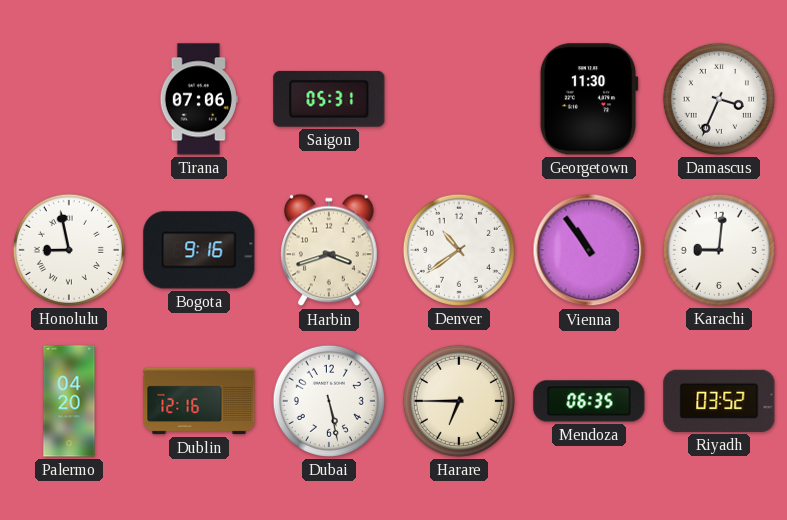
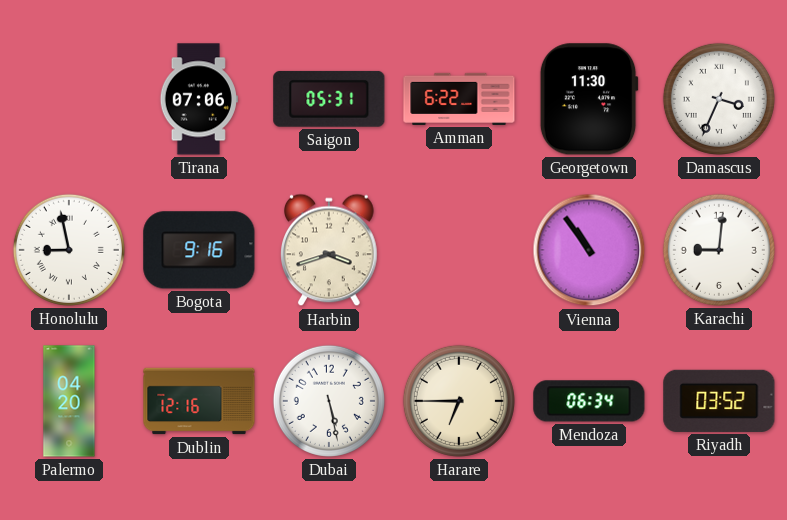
Amman: none -> 6:22
Denver: 10:39 -> none
Mendoza: 06:35 -> 06:34
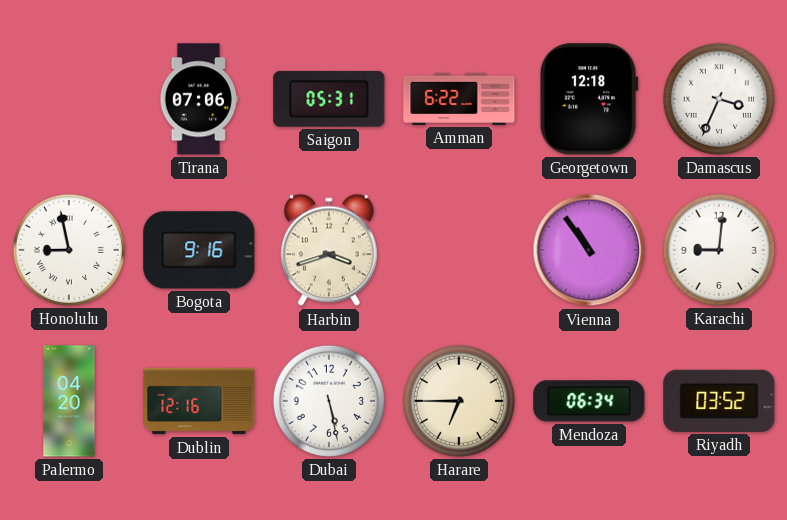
Georgetown: 11:30 -> 12:18
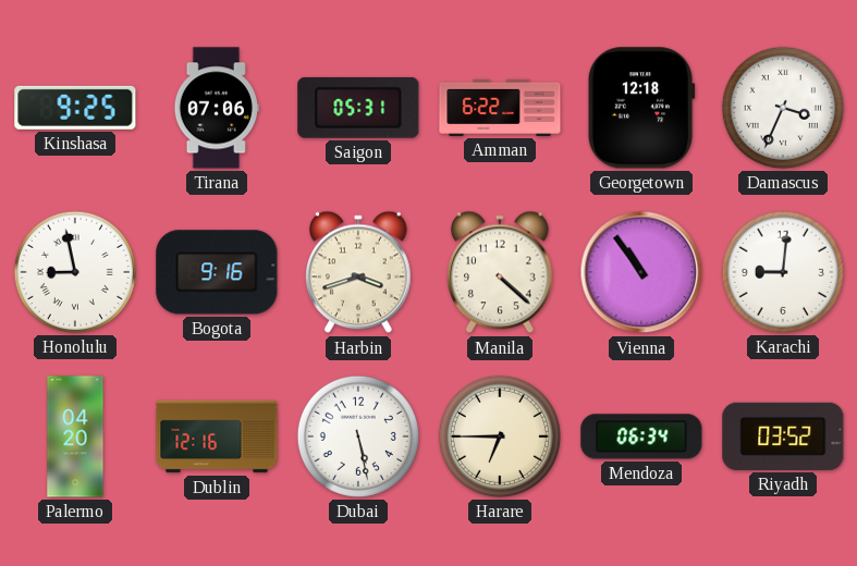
Kinshasa: none -> 9:25
Manila: none -> 4:22
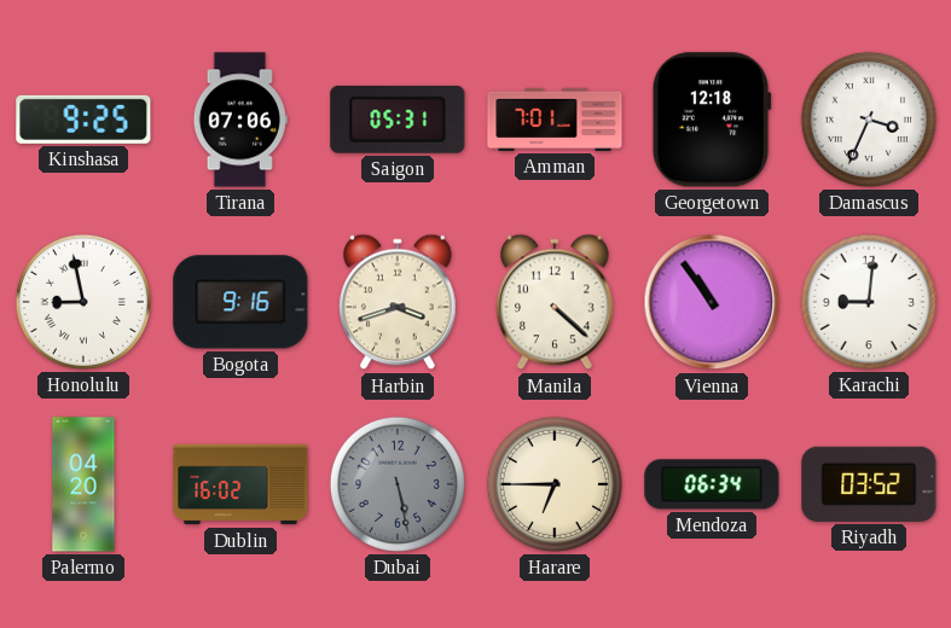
Amman: 6:22 -> 7:01
Dublin: 12:16 -> 16:02
Dubai dial: white -> grey
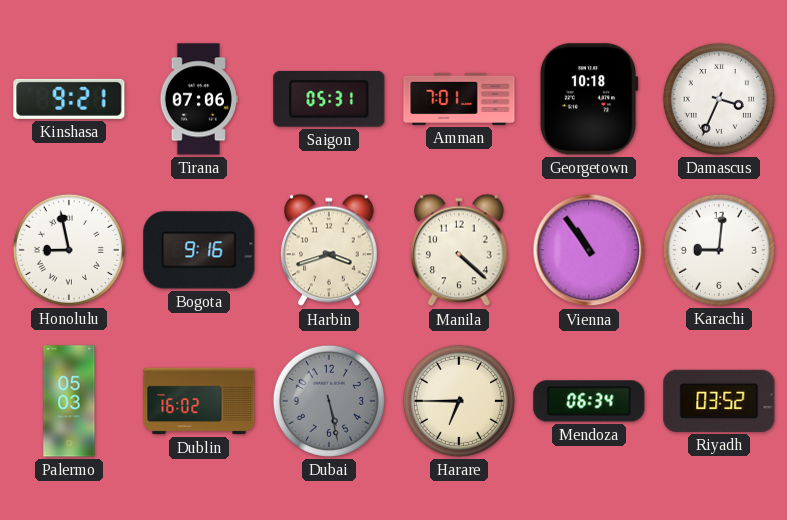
Kinshasa: 9:25 -> 9:21
Georgetown: 12:18 -> 10:18
Palermo: 04:20 -> 05:03
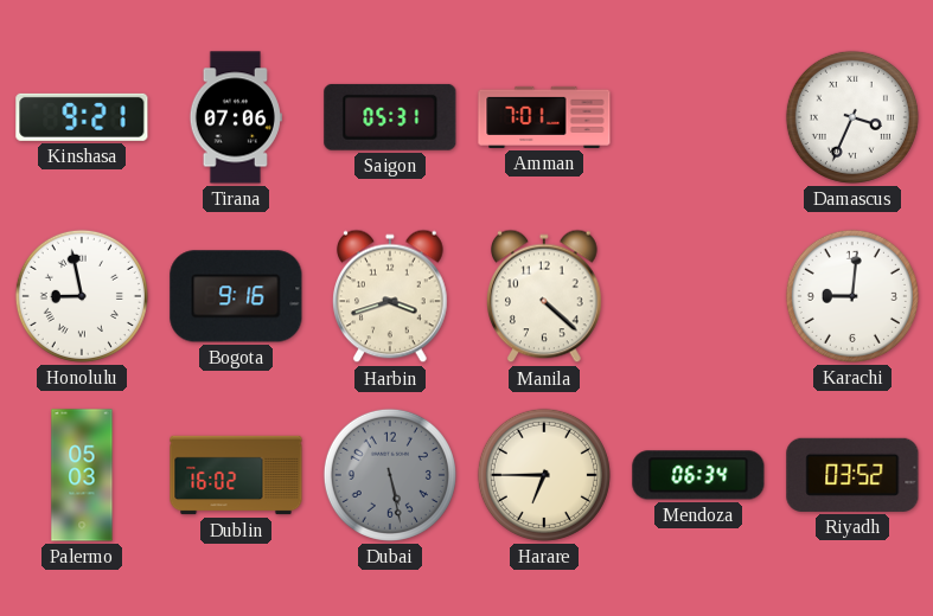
Georgetown: 10:18 -> none
Vienna: 10:54 -> none
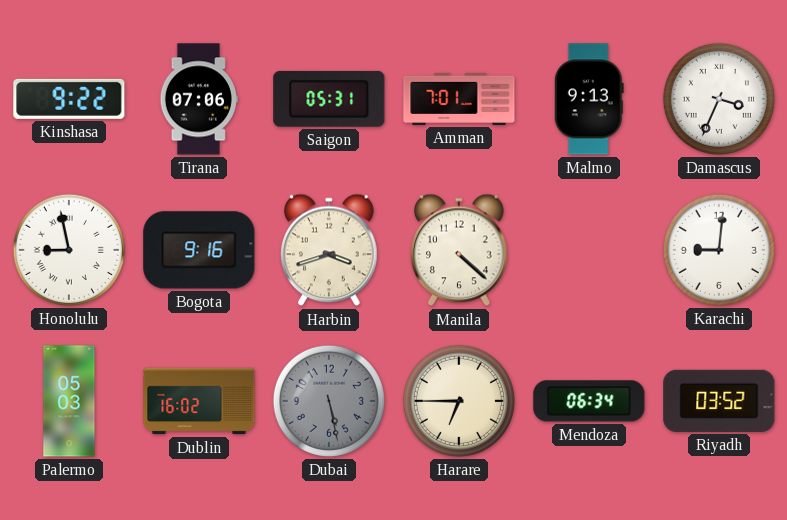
Kinshasa: 9:21 -> 9:22
Malmo: none -> 9:13
